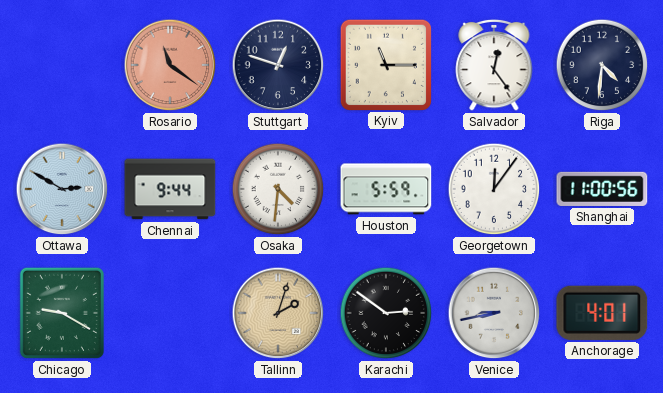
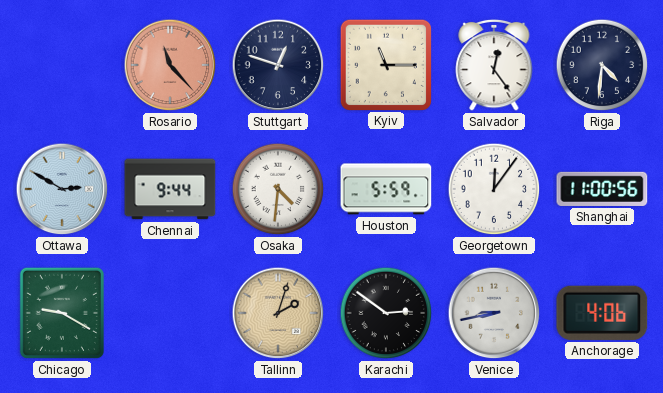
Rosario: 11:21 -> 11:23
Anchorage: 4:01 -> 4:06
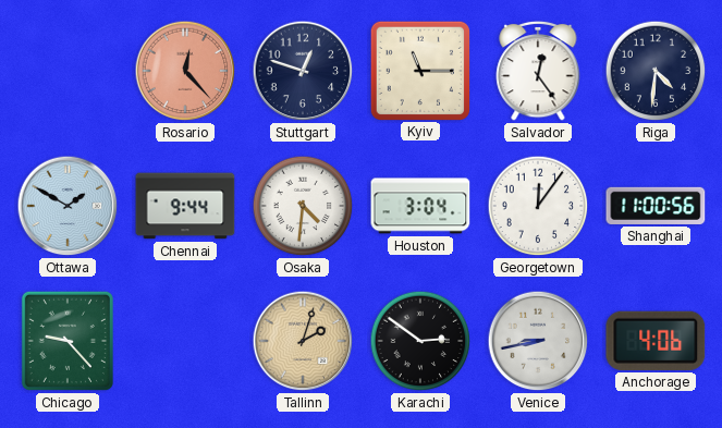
Rosario: 11:23 -> 12:23
Ottawa: 2:50 -> 1:50
Houston: 5:59 -> 3:04
Chicago: 9:20 -> 9:23
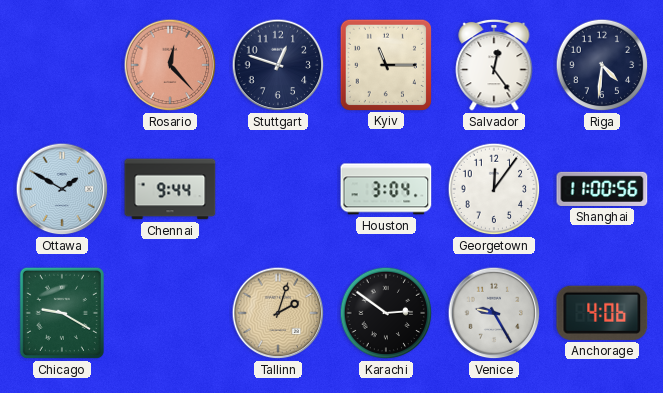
Osaka: 4:31 -> none
Chicago: 9:23 -> 9:20
Venice: 8:43 -> 9:25
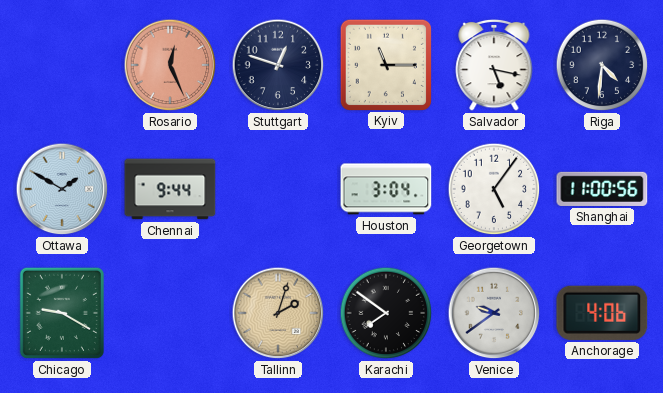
Rosario: 12:23 -> 12:26
Salvador: 12:24 -> 5:17
Georgetown: 12:06 -> 5:06
Karachi: 2:51 -> 7:51
Venice: 9:25 -> 9:39
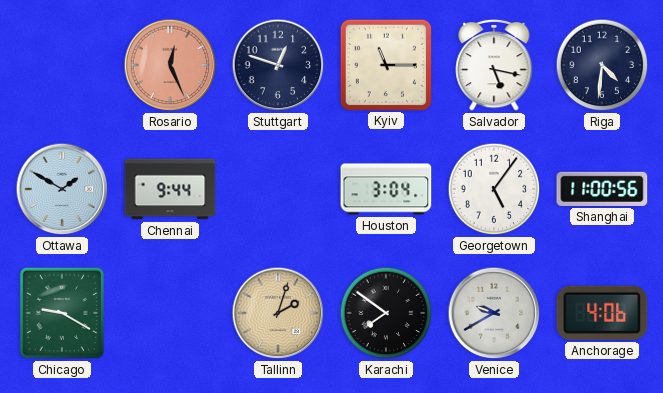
Venice: 9:39 -> 9:40
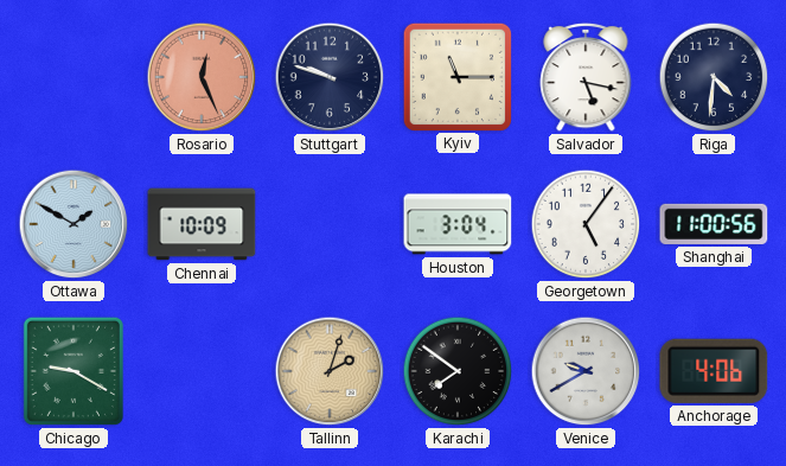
Stuttgart: 12:48 -> 9:48
Chennai: 9:44 -> 10:09
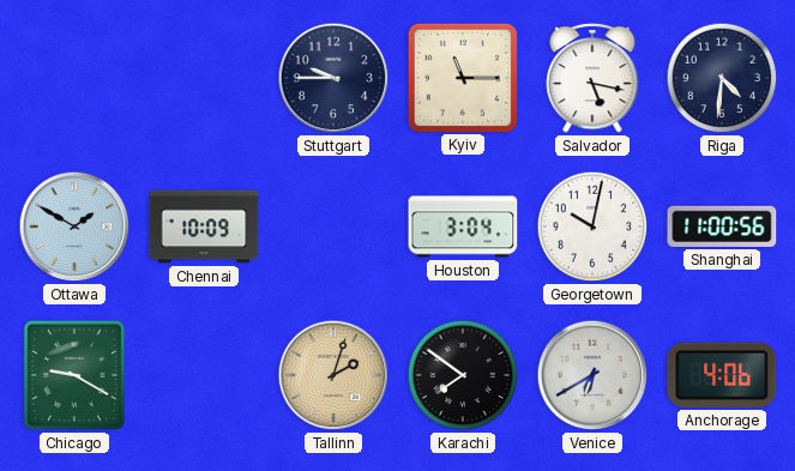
Rosario: 12:26 -> none
Stuttgart: 9:48 -> 9:45
Georgetown: 5:06 -> 10:02
Venice: 9:40 -> 6:40
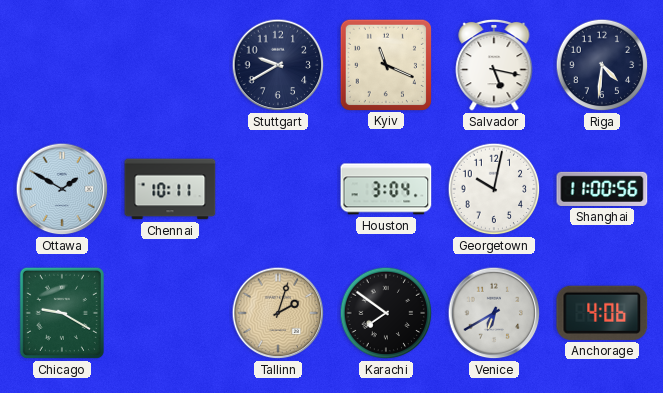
Stuttgart: 9:45 -> 9:40
Kyiv: 11:15 -> 11:19
Chennai: 10:09 -> 10:11
